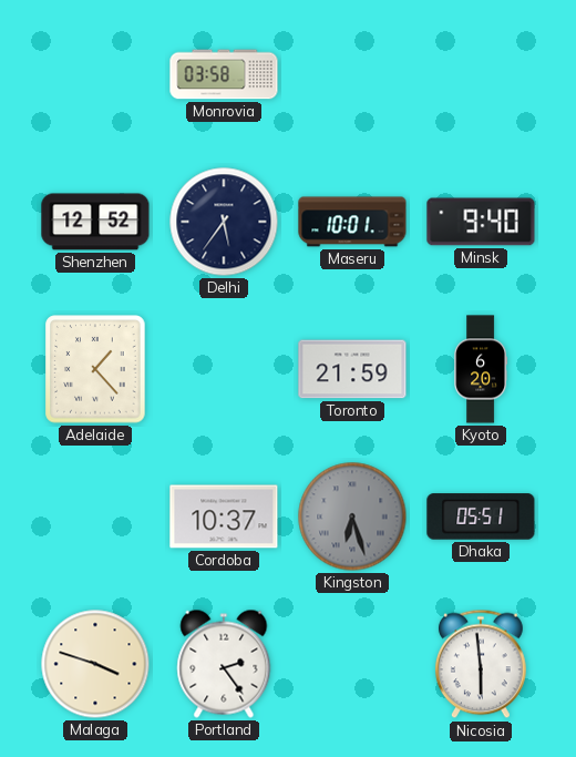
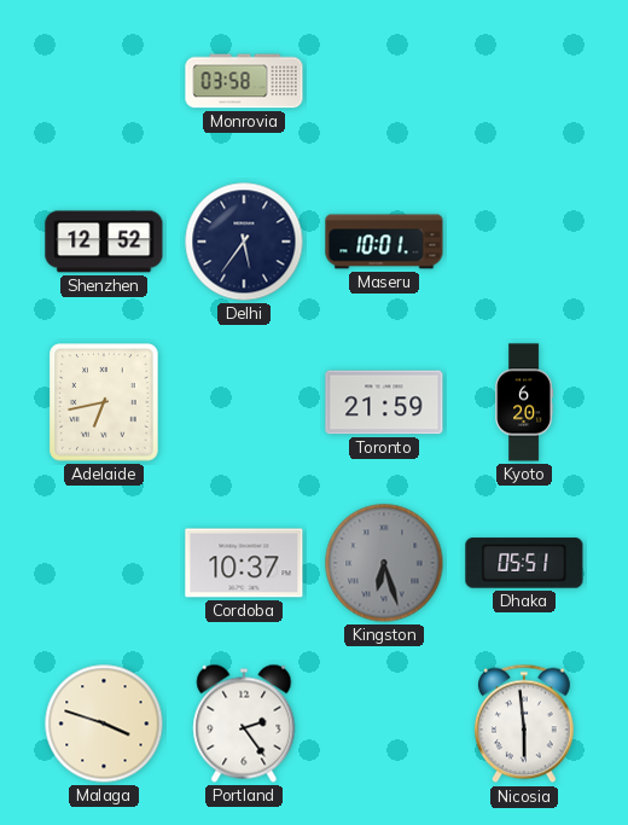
Minsk: 9:40 -> none
Adelaide: 1:23 -> 6:43
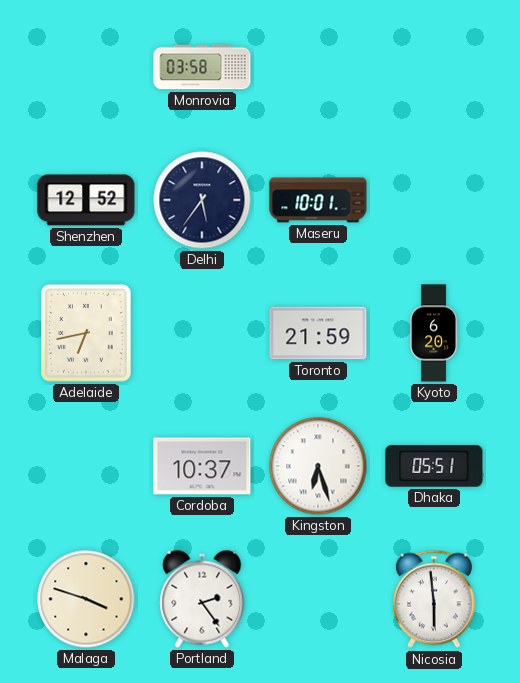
Kingston dial: grey -> white
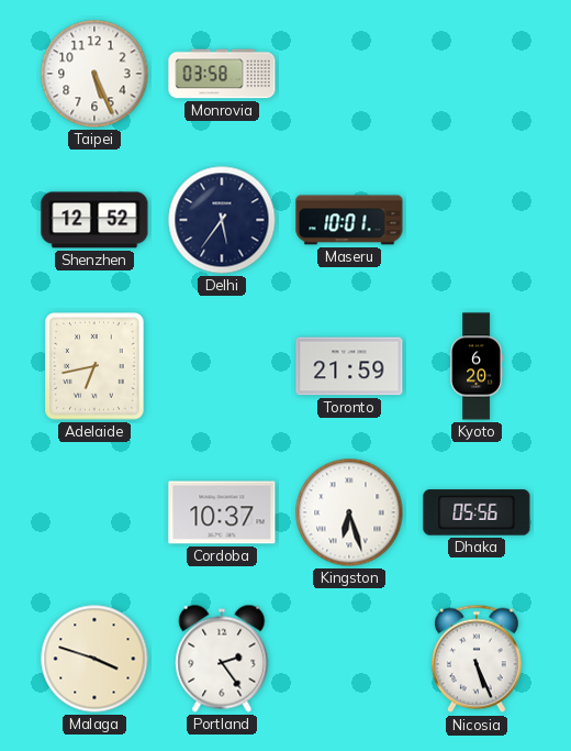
Taipei: none -> 5:26
Dhaka: 05:51 -> 05:56
Nicosia: 5:59 -> 5:26
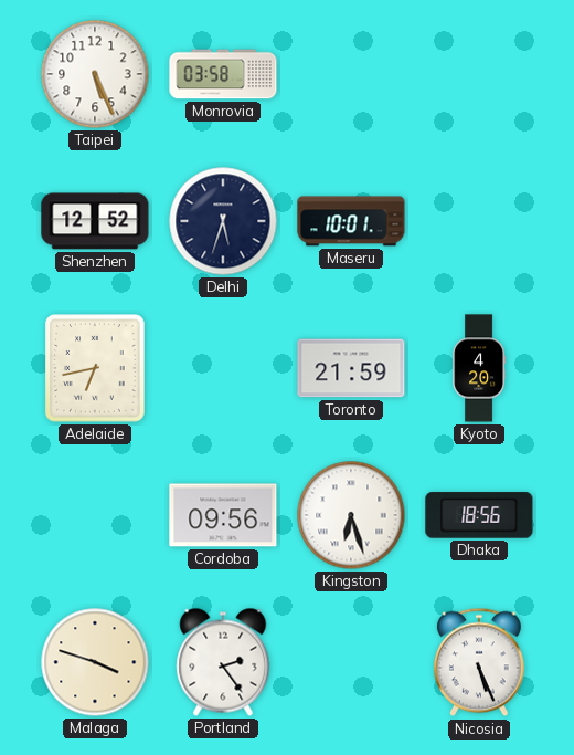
Delhi: 5:36 -> 5:33
Kyoto: 6:20 -> 4:20
Cordoba: 10:37 -> 09:56
Dhaka: 05:56 -> 18:56
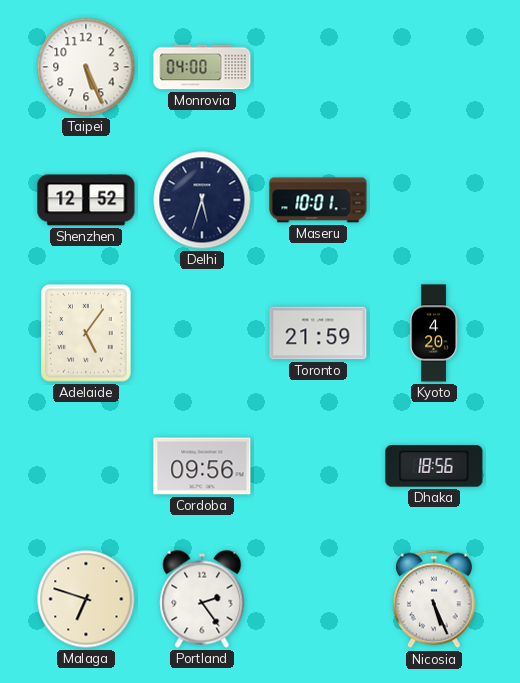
Monrovia: 03:58 -> 04:00
Adelaide: 6:43 -> 5:06
Kingston: 6:27 -> none
Malaga: 3:48 -> 6:48
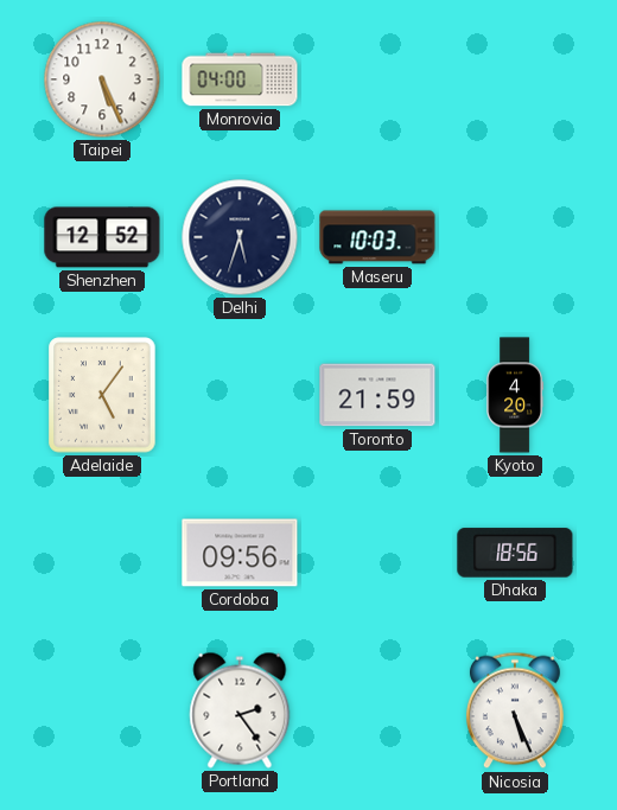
Maseru: 10:01 -> 10:03
Malaga: 6:48 -> none
